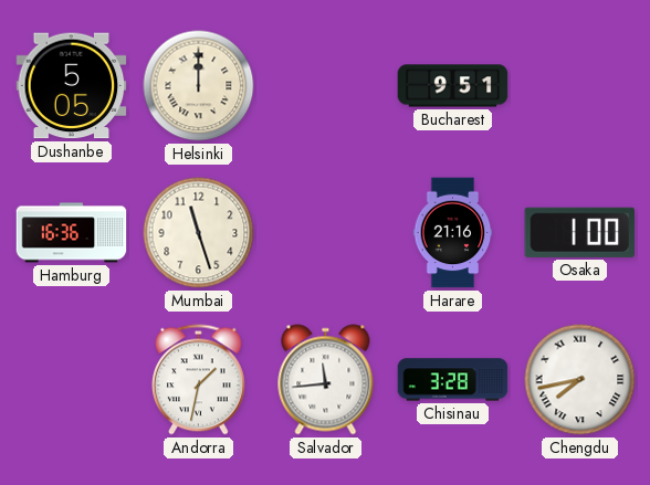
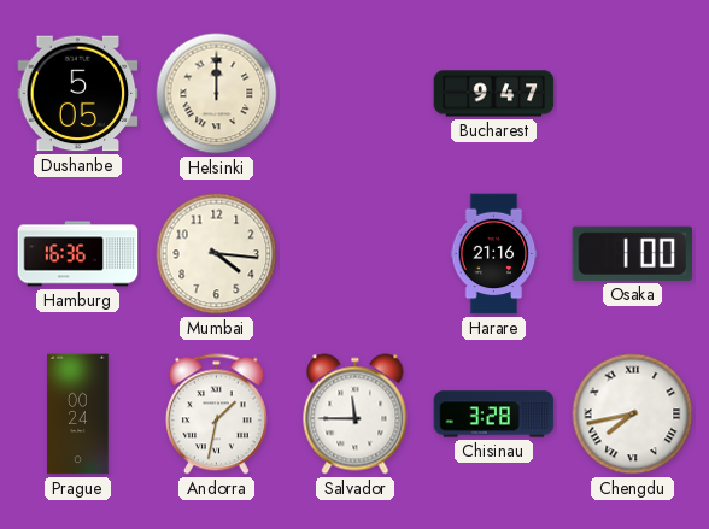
Bucharest: 9:51 -> 9:47
Mumbai: 11:27 -> 4:16
Prague: none -> 00:24
Salvador: 11:44 -> 11:45
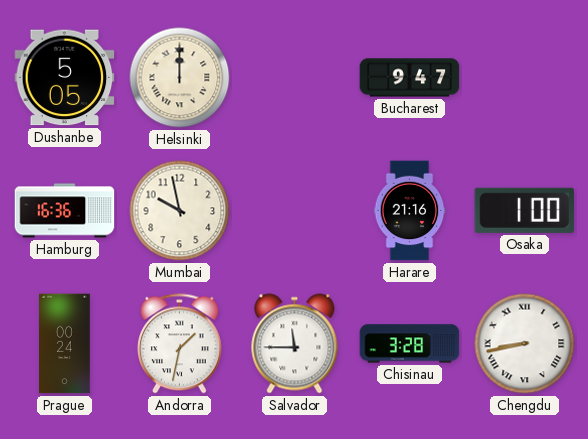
Mumbai: 4:16 -> 9:58
Chengdu: 7:43 -> 8:43
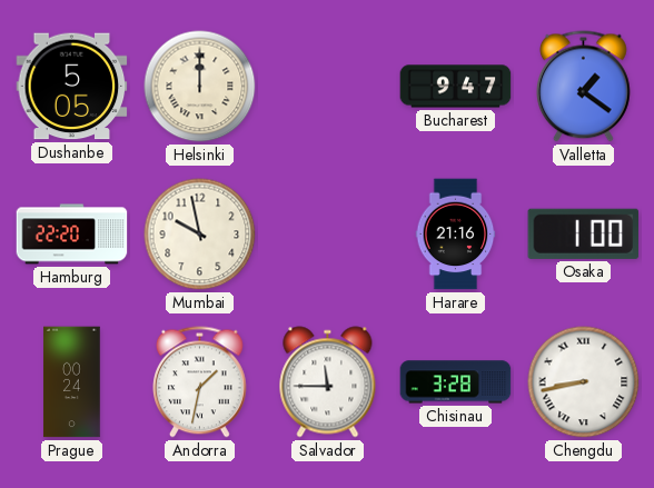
Valletta: none -> 1:21
Hamburg: 16:36 -> 22:20
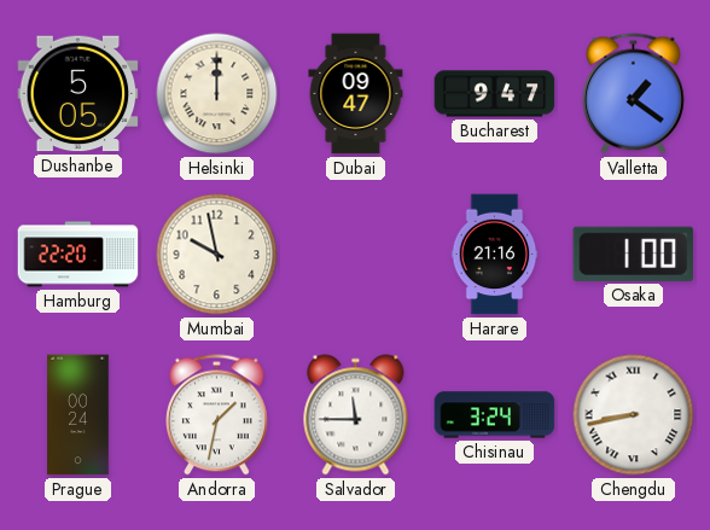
Dubai: none -> 09:47
Chisinau: 3:28 -> 3:24
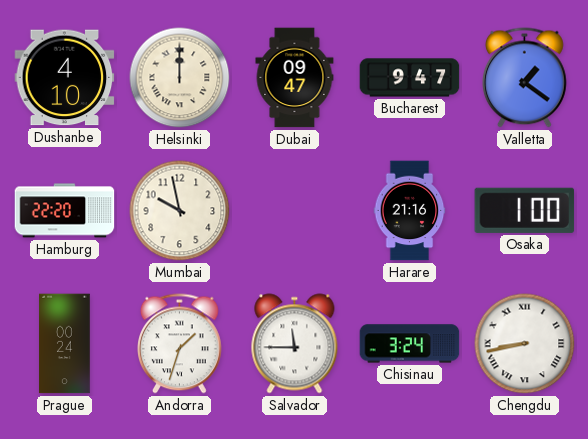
Dushanbe: 5:05 -> 4:10
Andorra: 1:32 -> 1:33
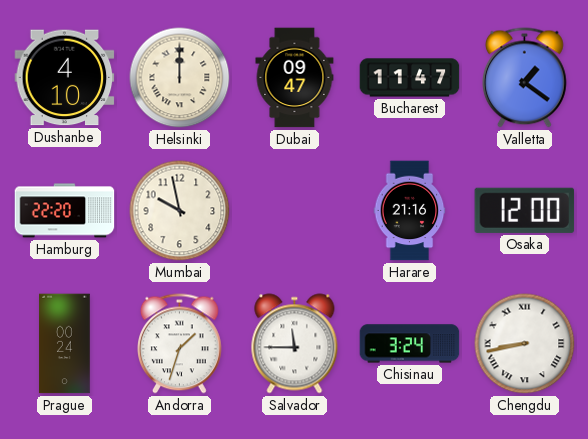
Bucharest: 9:47 -> 11:47
Osaka: 1:00 -> 12:00
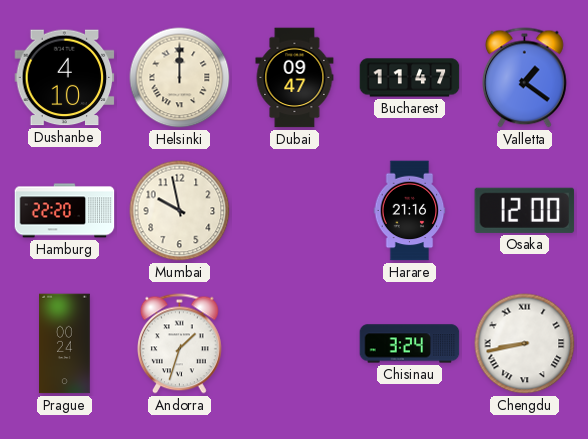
Salvador: 11:45 -> none
